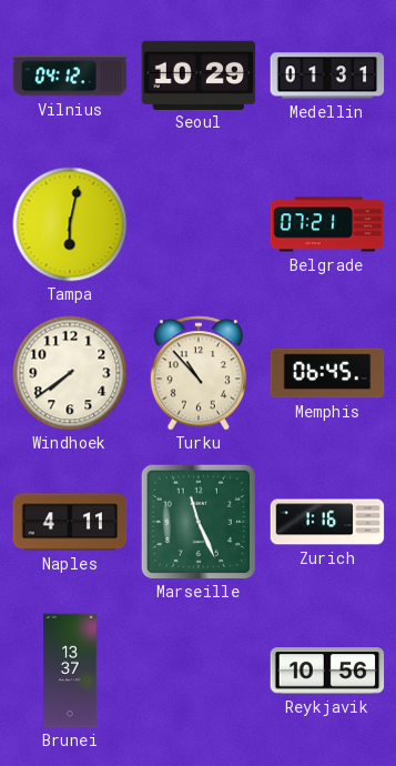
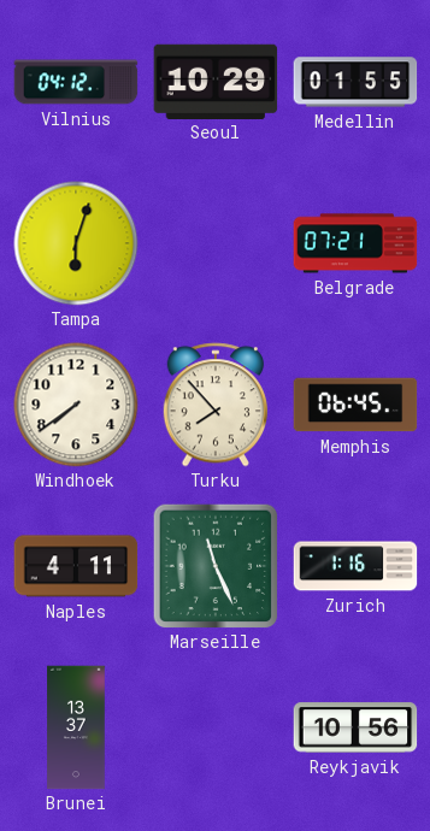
Medellin: 01:31 -> 01:55
Tampa: 6:02 -> 6:03
Turku: 10:53 -> 7:53
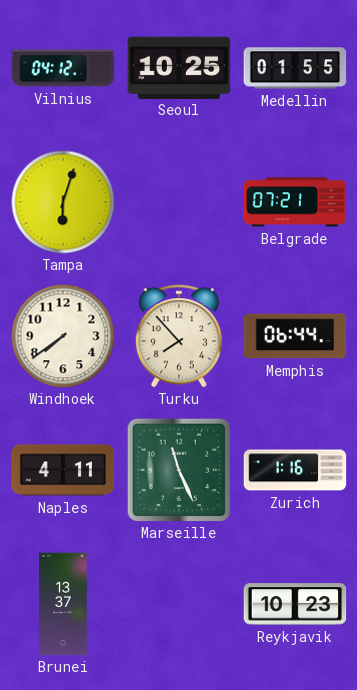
Seoul: 10:29 -> 10:25
Memphis: 06:45 -> 06:44
Reykjavik: 10:56 -> 10:23
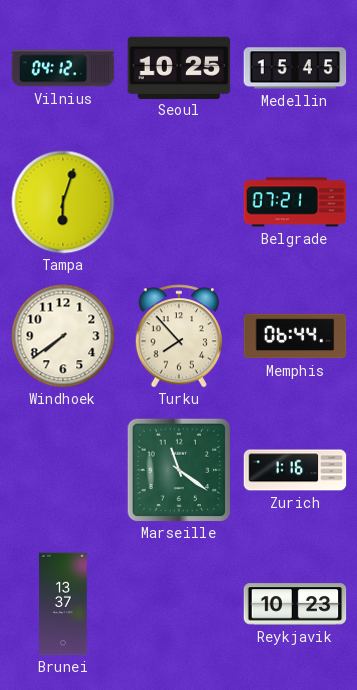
Medellin: 01:55 -> 15:45
Naples: 4:11 -> none
Marseille: 11:26 -> 11:21
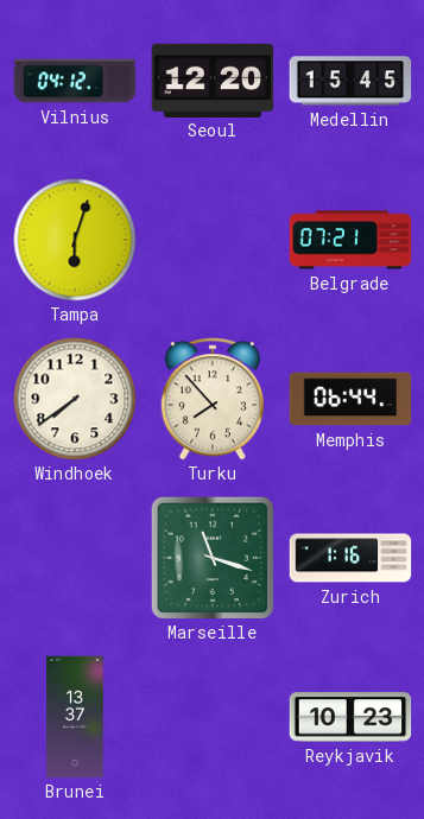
Seoul: 10:25 -> 12:20
Marseille: 11:21 -> 11:18
